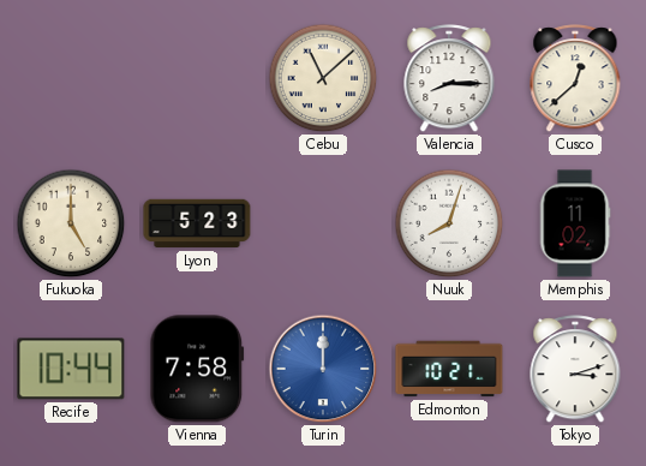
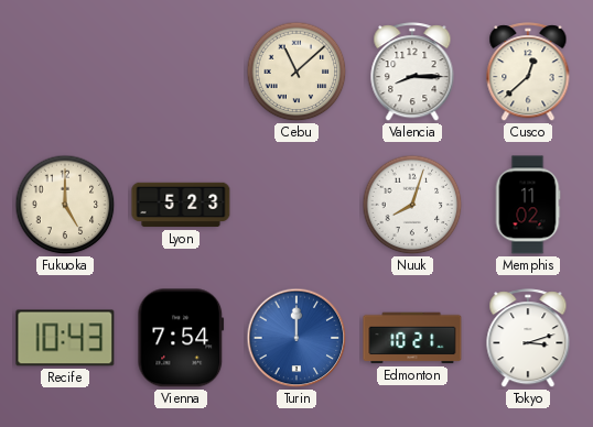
Recife: 10:44 -> 10:43
Vienna: 7:58 -> 7:54
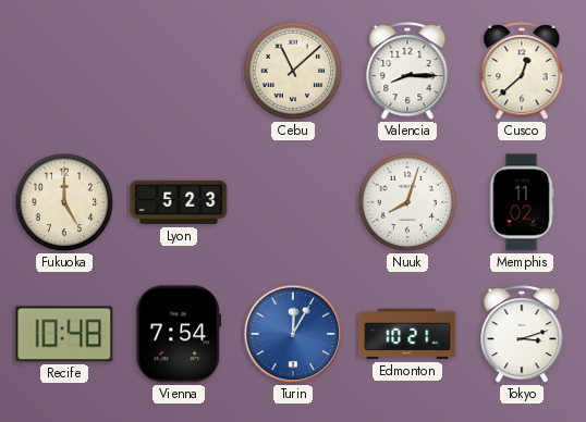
Recife: 10:43 -> 10:48
Turin: 12:00 -> 12:05
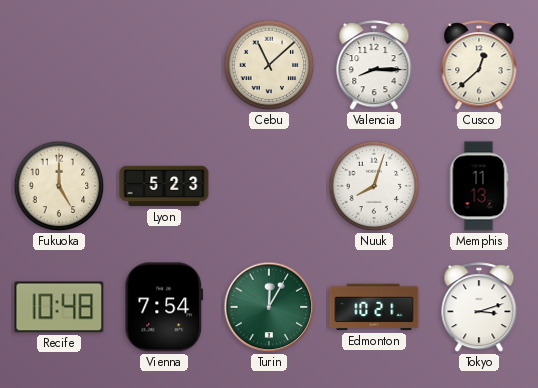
Memphis: 11:02 -> 11:13
Turin dial: blue -> green
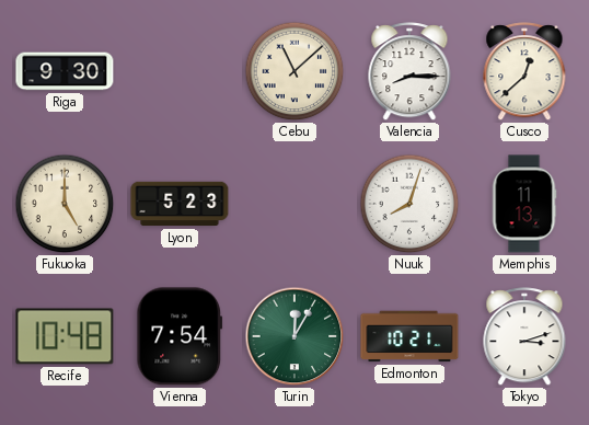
Riga: none -> 9:30
